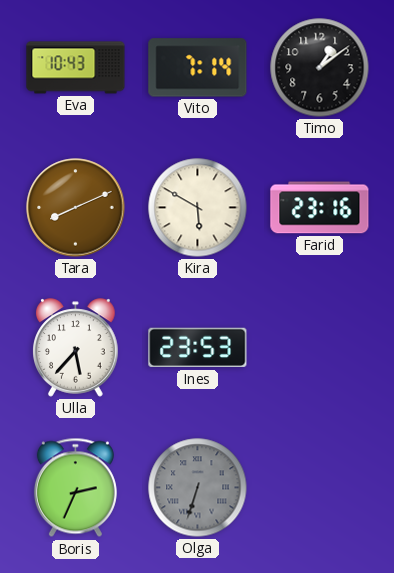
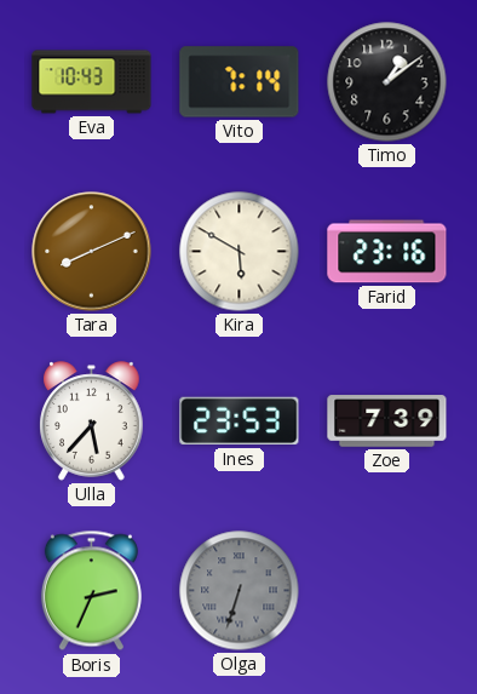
Zoe: none -> 7:39
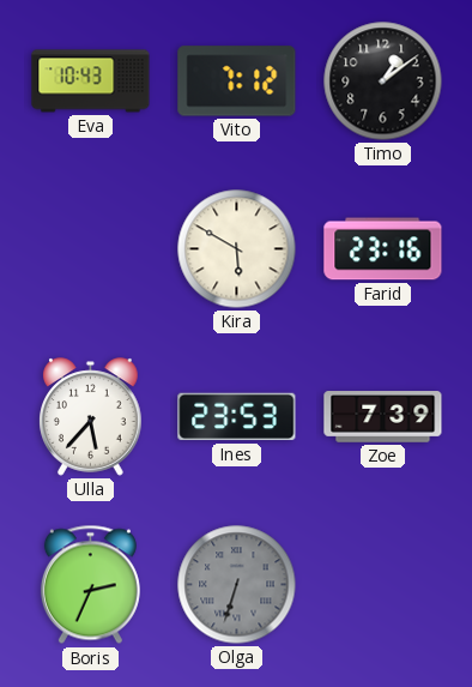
Vito: 7:14 -> 7:12
Tara: 8:11 -> none
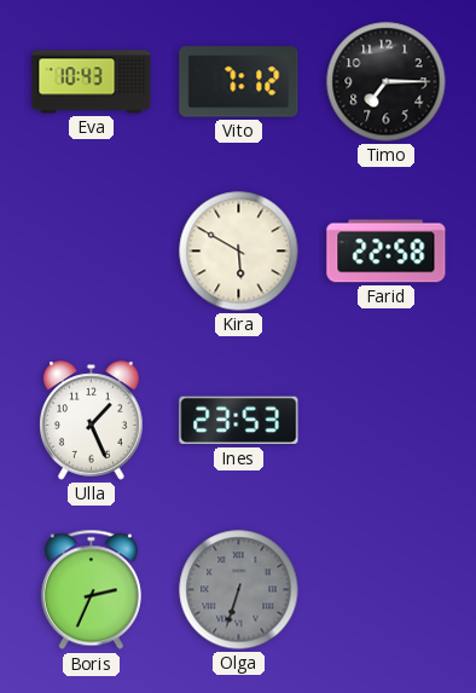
Timo: 1:09 -> 7:15
Farid: 23:16 -> 22:58
Ulla: 5:37 -> 1:26
Zoe: 7:39 -> none
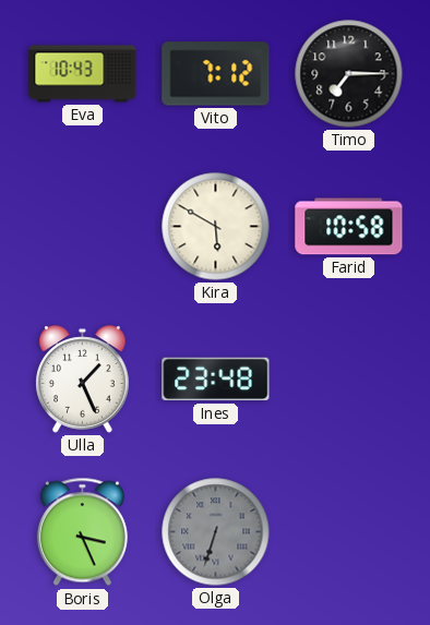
Farid: 22:58 -> 10:58
Ines: 23:53 -> 23:48
Boris: 2:34 -> 3:26
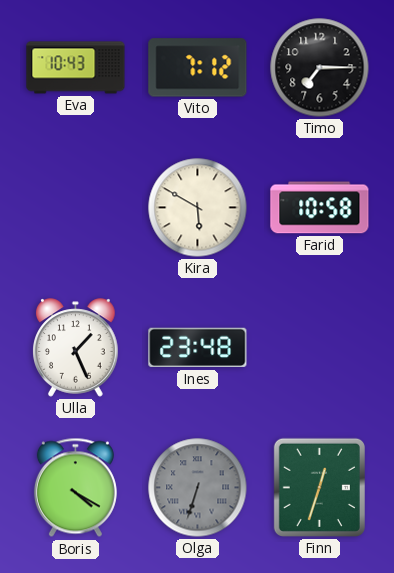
Boris: 3:26 -> 4:20
Finn: none -> 12:33
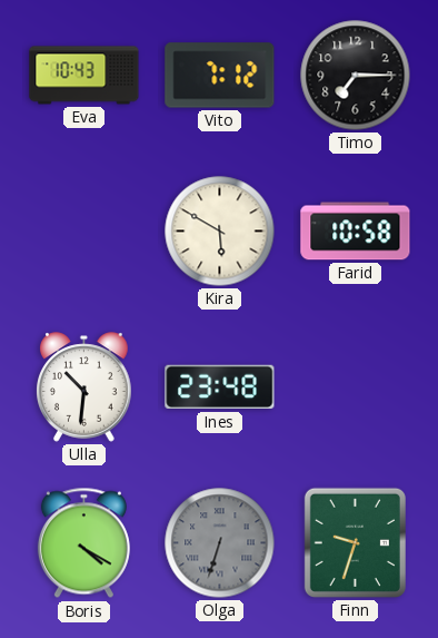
Ulla: 1:26 -> 10:31
Finn: 12:33 -> 9:33
